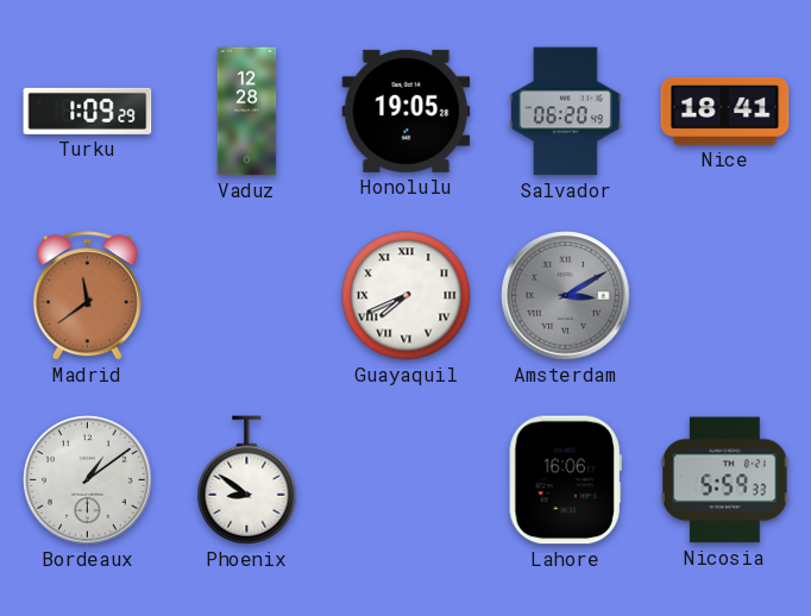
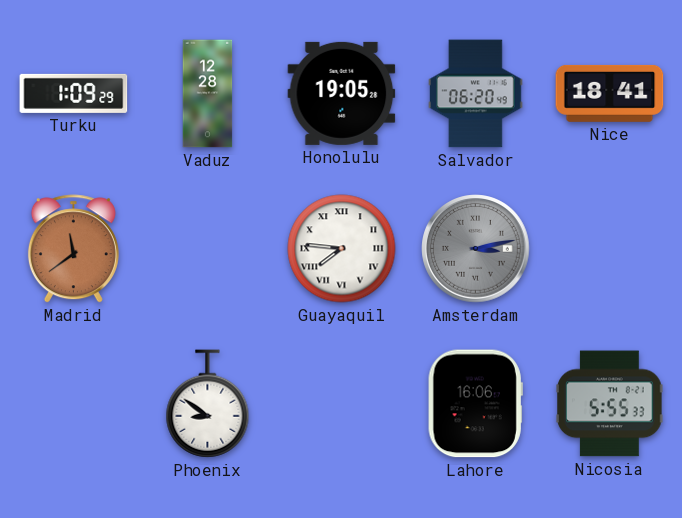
Guayaquil: 7:41 -> 7:46
Amsterdam: 3:10 -> 3:13
Bordeaux: 1:09 -> none
Nicosia: 5:59 -> 5:55
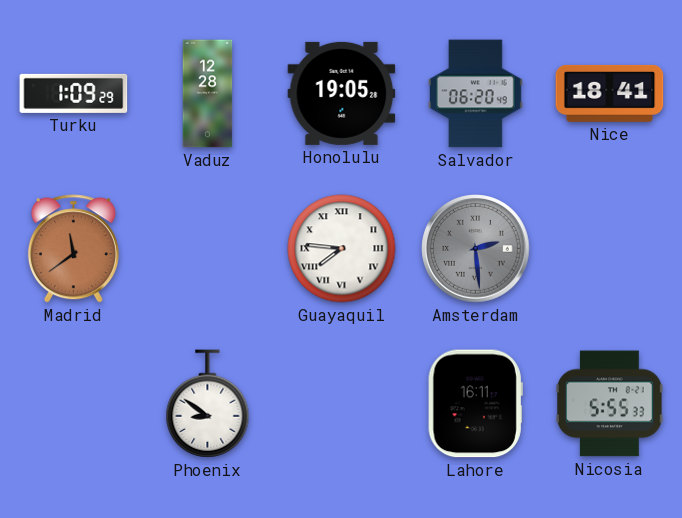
Amsterdam: 3:13 -> 2:29
Lahore: 16:06 -> 16:11
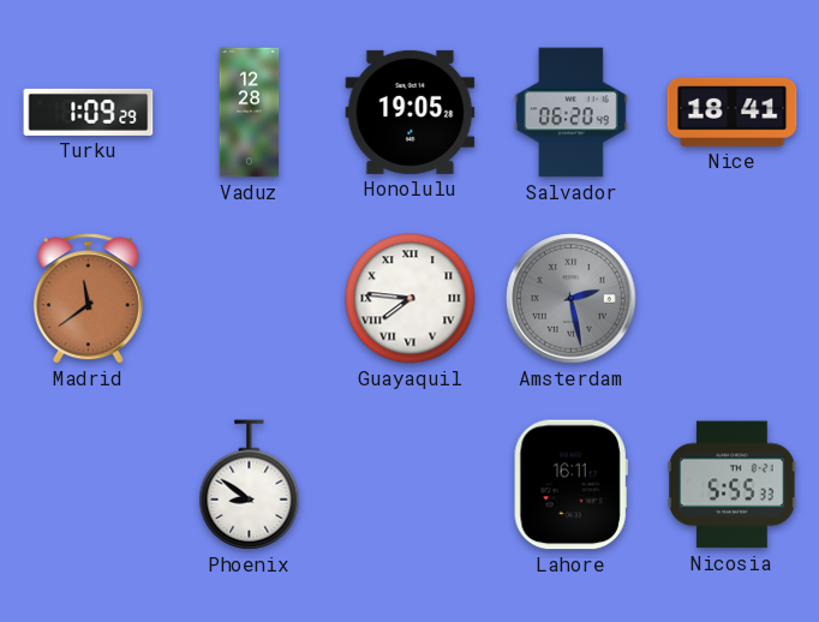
Amsterdam: 2:29 -> 2:28
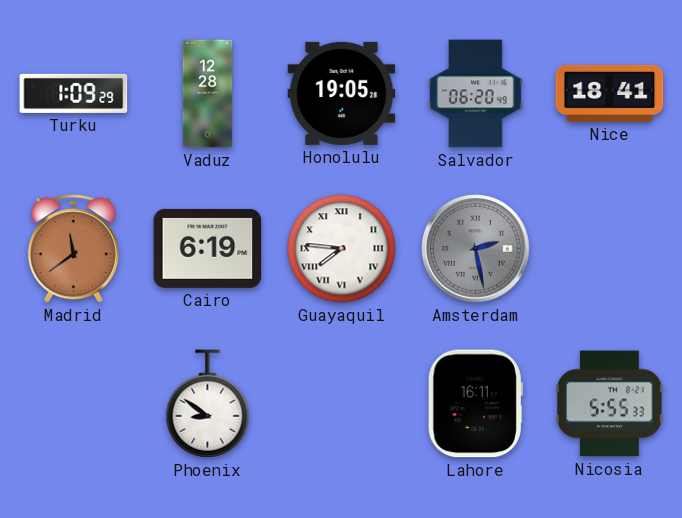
Cairo: none -> 6:19
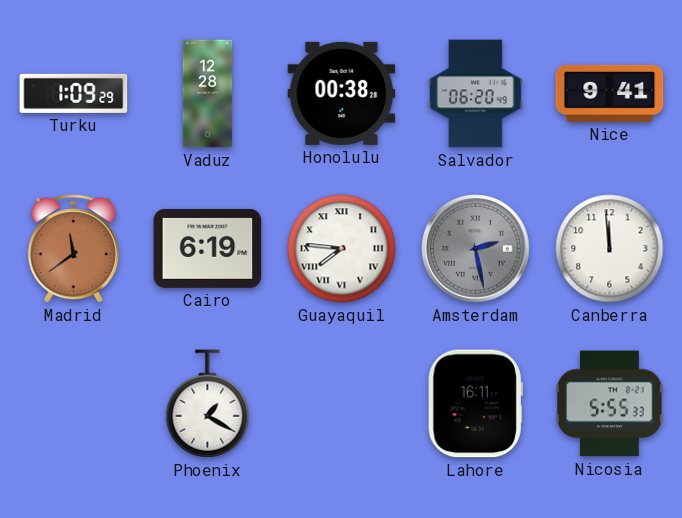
Honolulu: 19:05 -> 00:38
Nice: 18:41 -> 9:41
Canberra: none -> 11:59
Phoenix: 8:51 -> 1:20
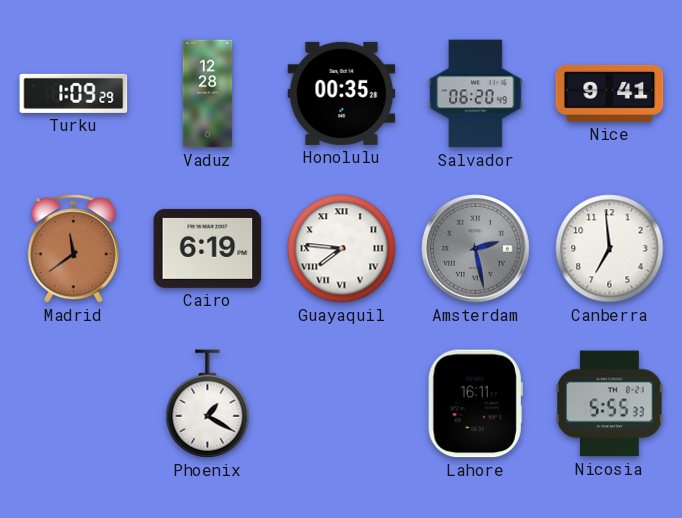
Honolulu: 00:38 -> 00:35
Canberra: 11:59 -> 6:59
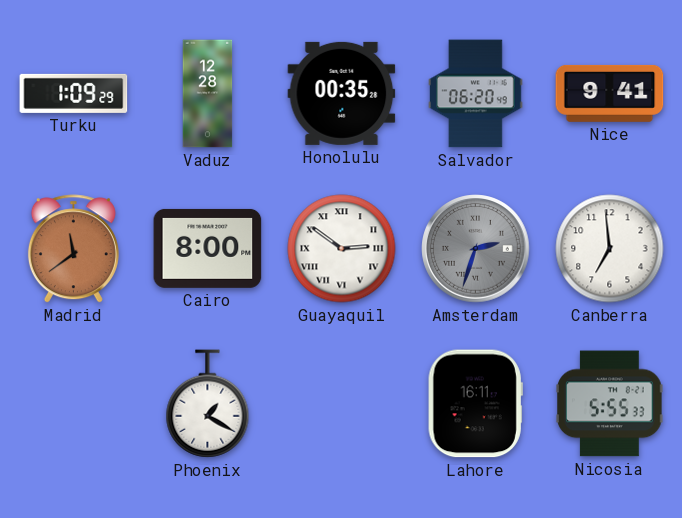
Cairo: 6:19 -> 8:00
Guayaquil: 7:46 -> 2:51
Amsterdam: 2:28 -> 2:33
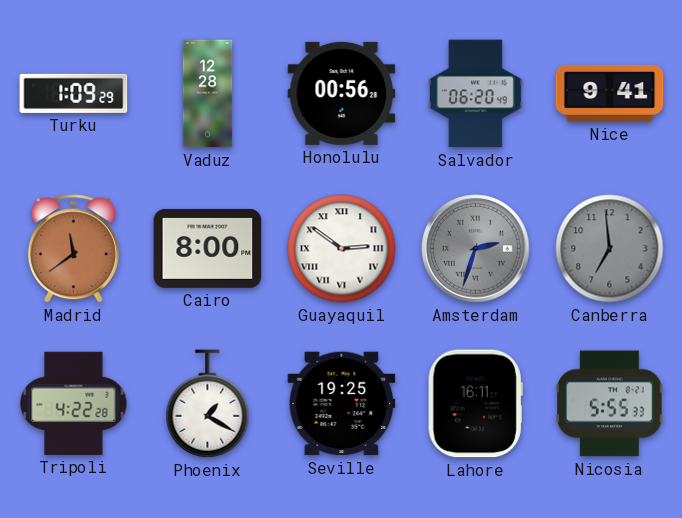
Honolulu: 00:35 -> 00:56
Canberra dial: white -> grey
Tripoli: none -> 4:22
Seville: none -> 19:25
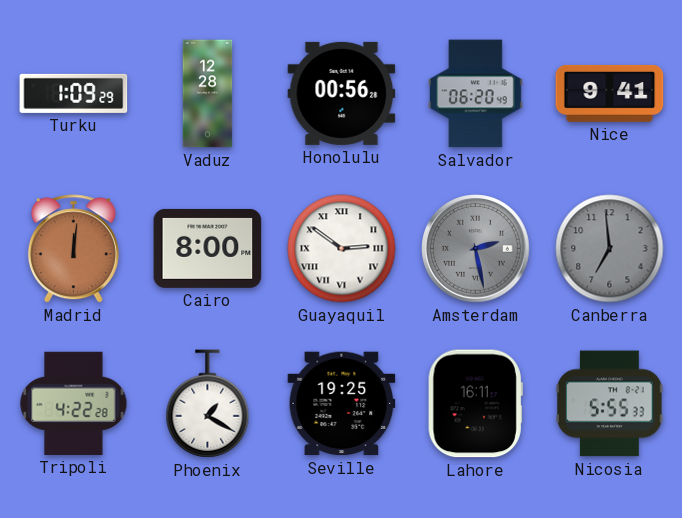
Madrid: 11:39 -> 12:01
Amsterdam: 2:33 -> 2:28
